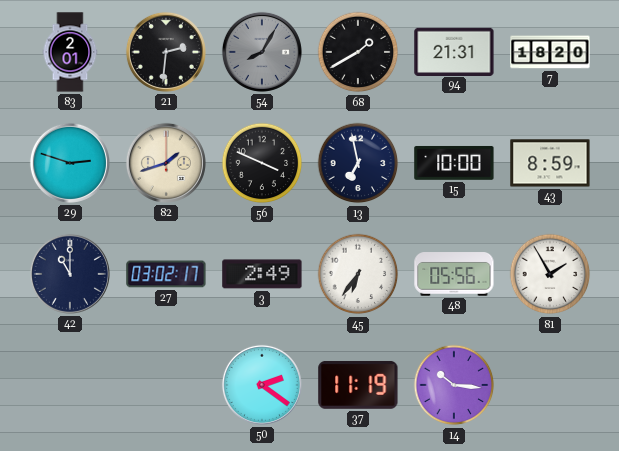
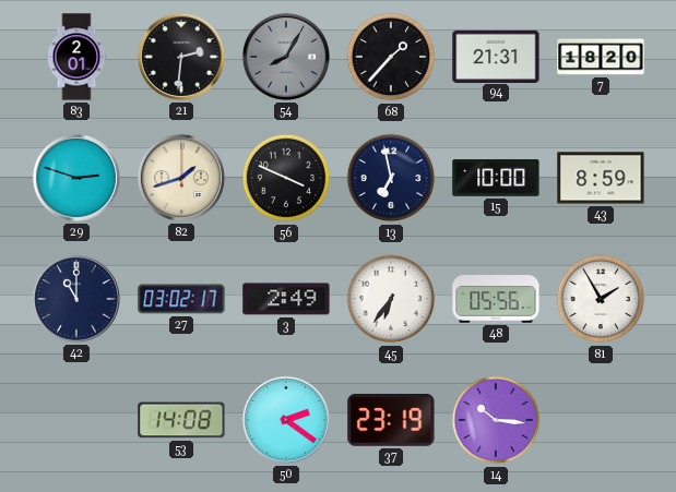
68: 1:40 -> 1:37
53: none -> 14:08
37: 11:19 -> 23:19
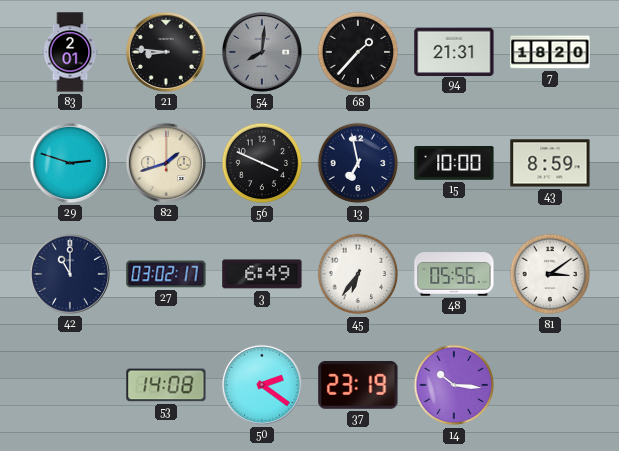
21: 2:31 -> 8:46
54: 8:05 -> 8:01
3: 2:49 -> 6:49
81: 1:55 -> 3:09
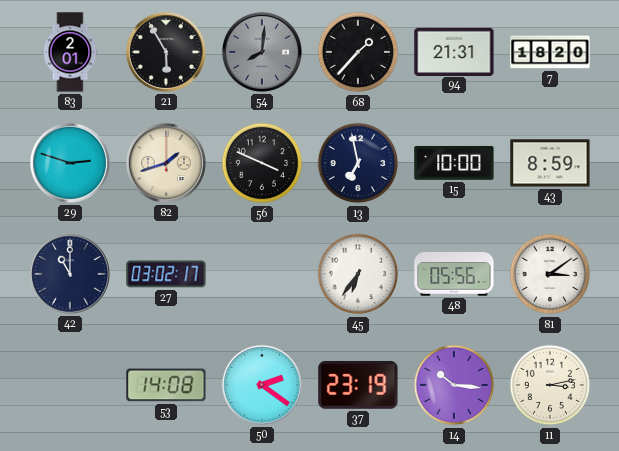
21: 8:46 -> 5:55
3: 6:49 -> none
11: none -> 3:13
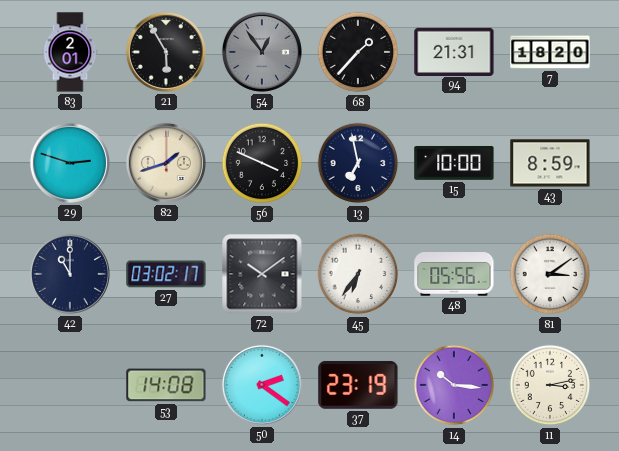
54: 8:01 -> 12:54
72: none -> 10:09
